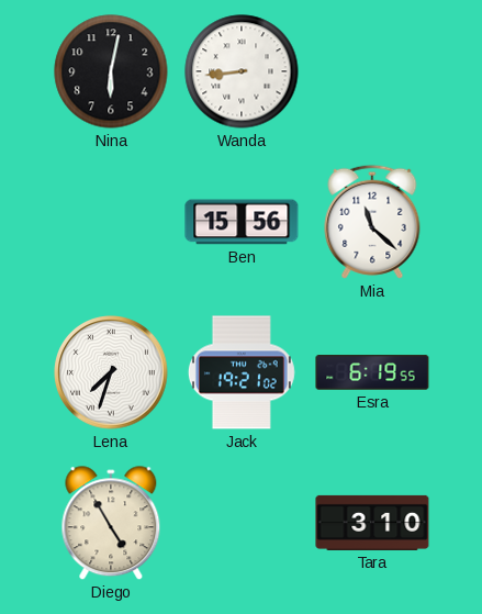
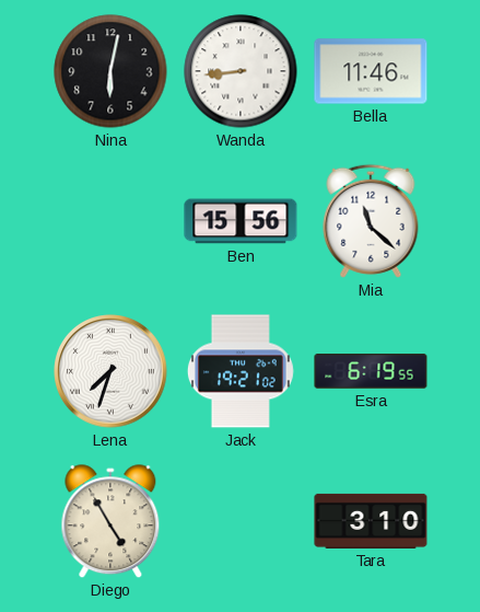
Bella: none -> 11:46
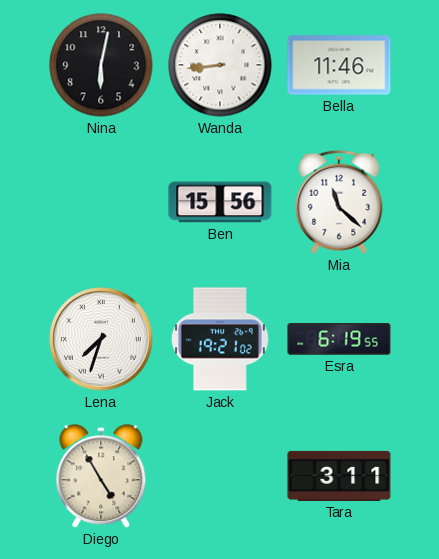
Tara: 3:10 -> 3:11
